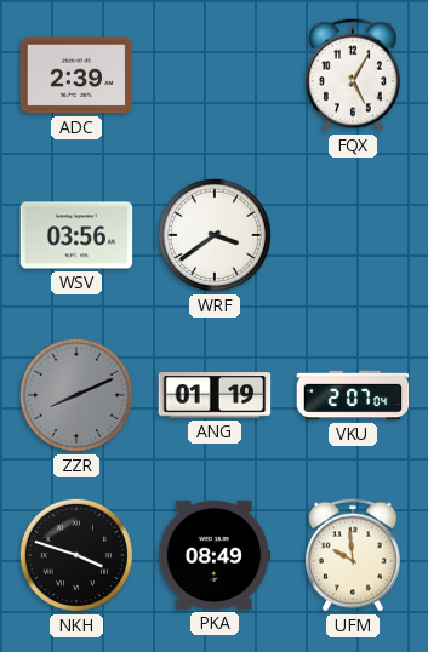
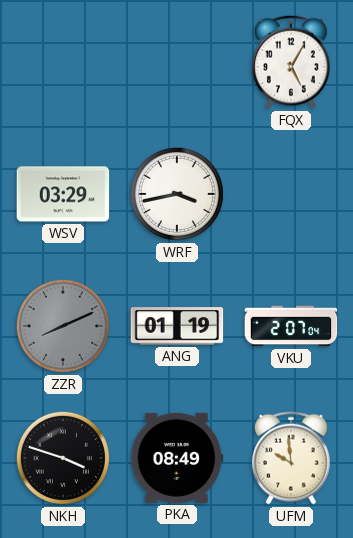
ADC: 2:39 -> none
WSV: 03:56 -> 03:29
WRF: 3:39 -> 3:43
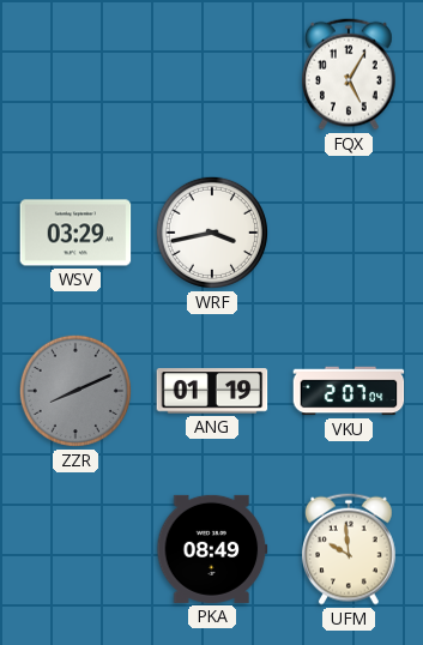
NKH: 3:48 -> none
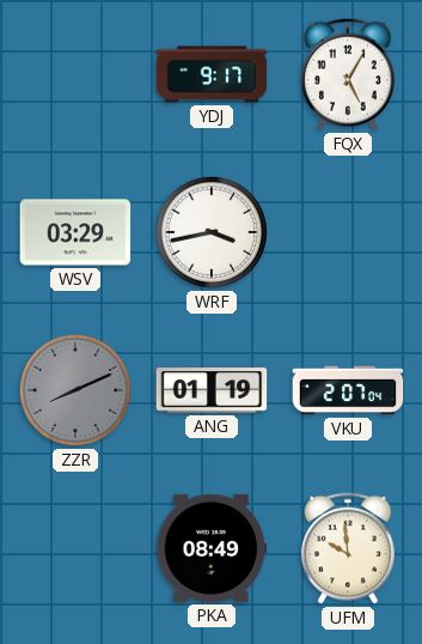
YDJ: none -> 9:17
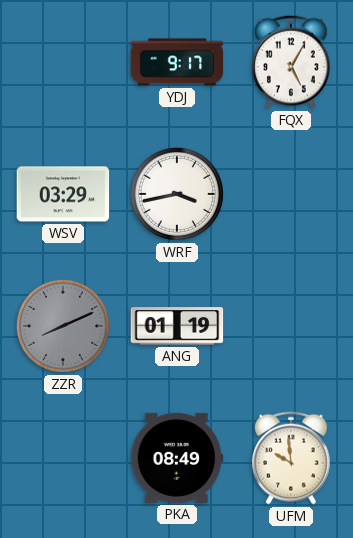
VKU: 2:07 -> none
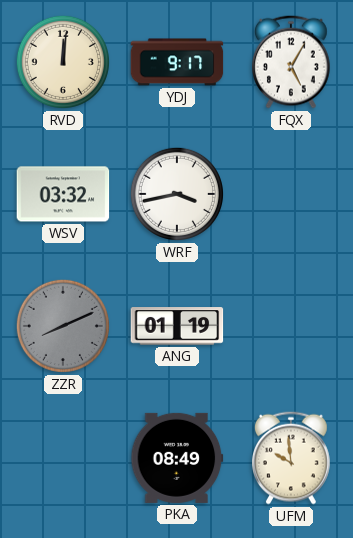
RVD: none -> 12:01
WSV: 03:29 -> 03:32
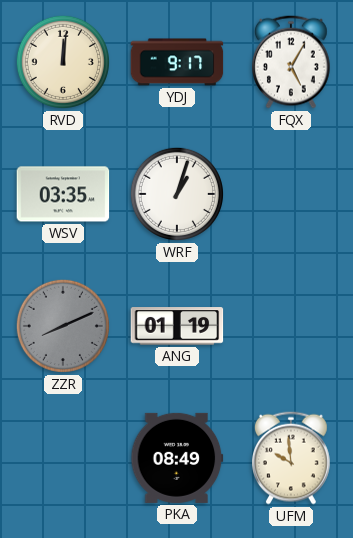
WSV: 03:32 -> 03:35
WRF: 3:43 -> 1:03
